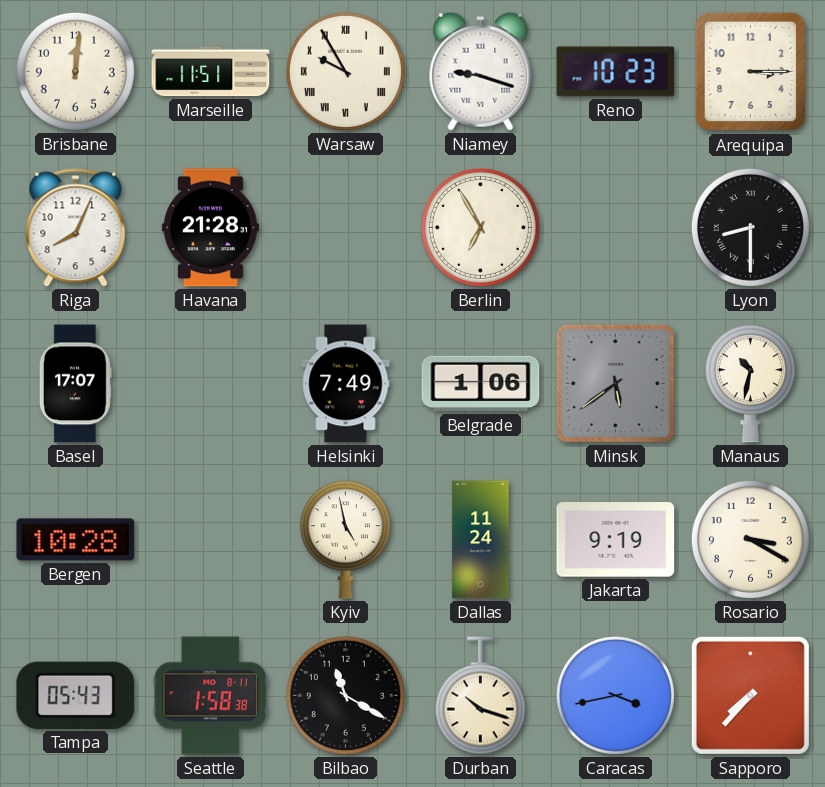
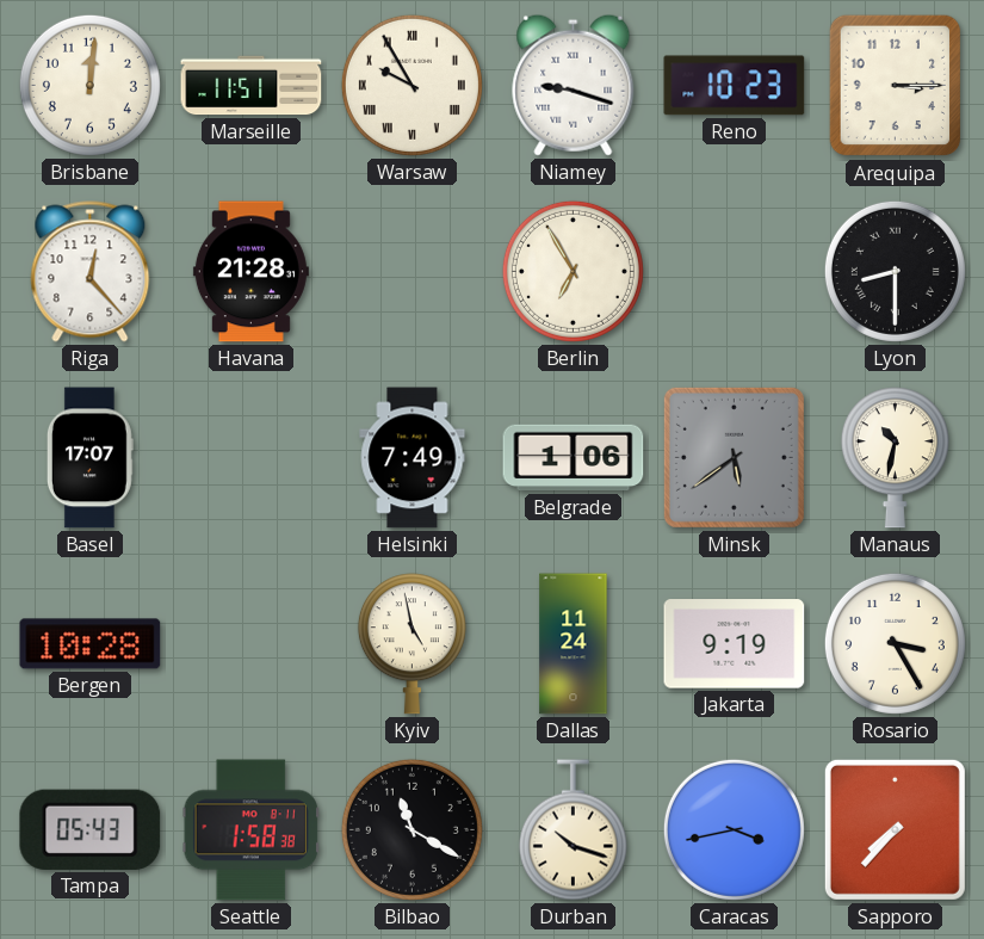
Riga: 8:04 -> 12:23
Rosario: 3:20 -> 3:25
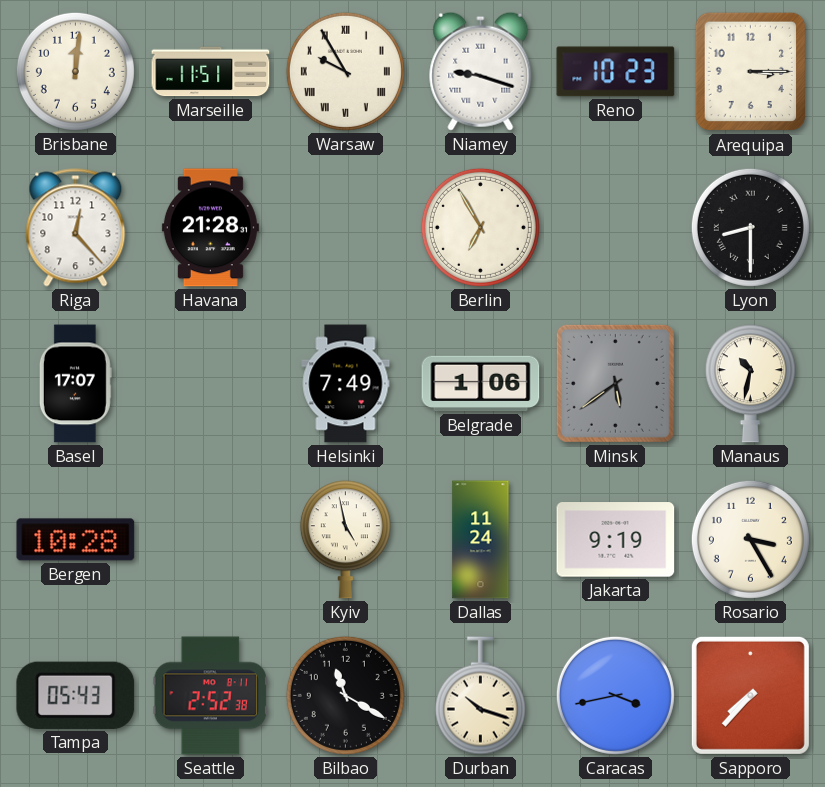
Seattle: 1:58 -> 2:52
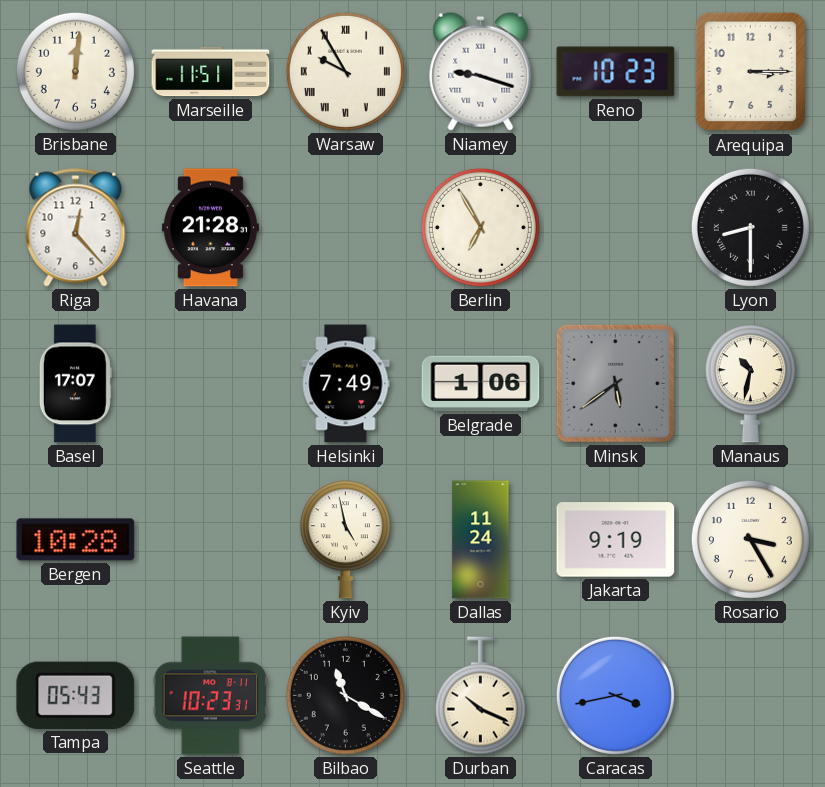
Seattle: 2:52 -> 10:23
Durban: 10:18 -> 10:19
Sapporo: 7:37 -> none
